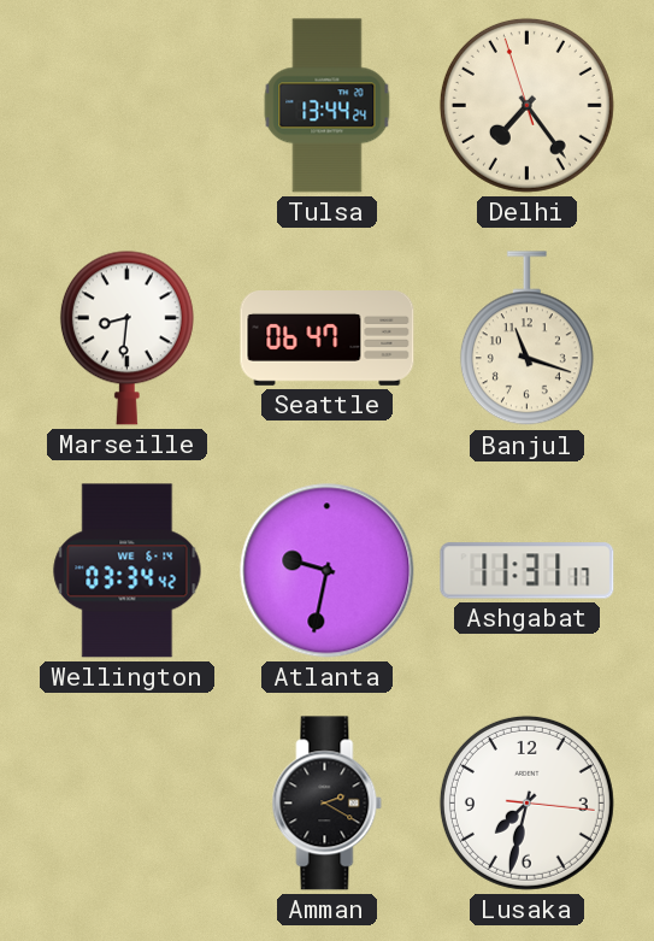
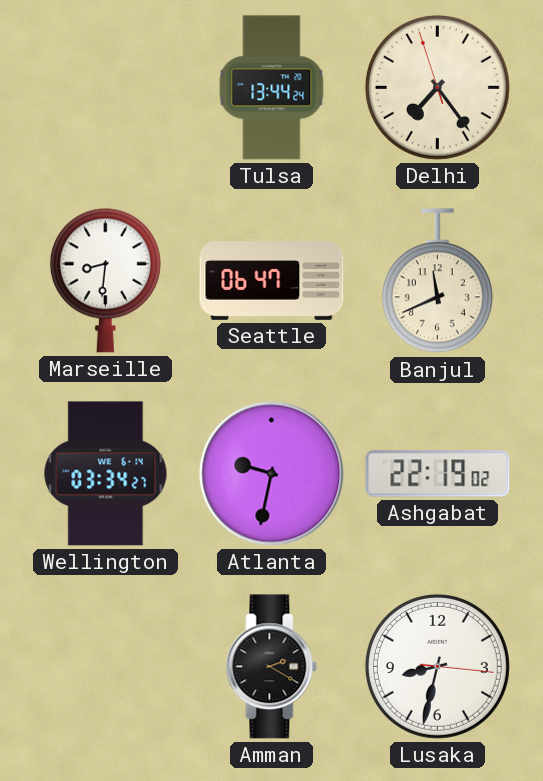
Banjul: 11:18 -> 11:41
Wellington: 03:34:42 -> 03:34:27
Ashgabat: 11:31 -> 22:19
Lusaka: 7:32 -> 8:32
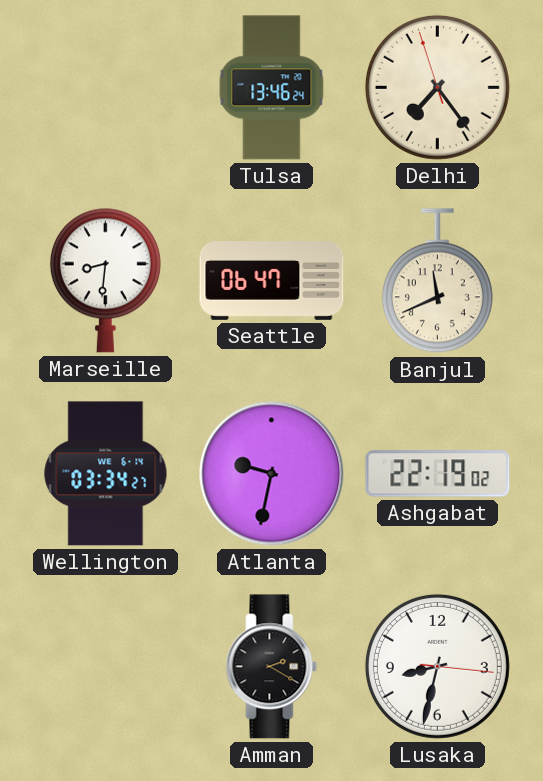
Tulsa: 13:44 -> 13:46
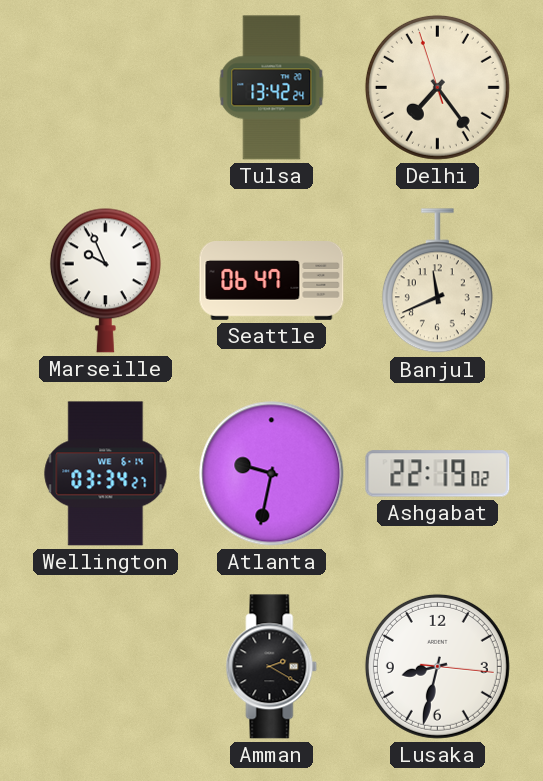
Tulsa: 13:46 -> 13:42
Marseille: 8:31 -> 9:56
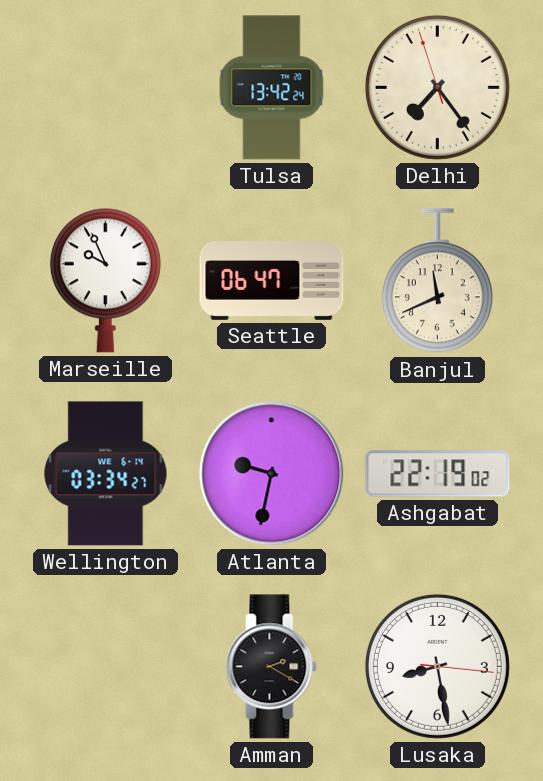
Lusaka: 8:32 -> 8:28
